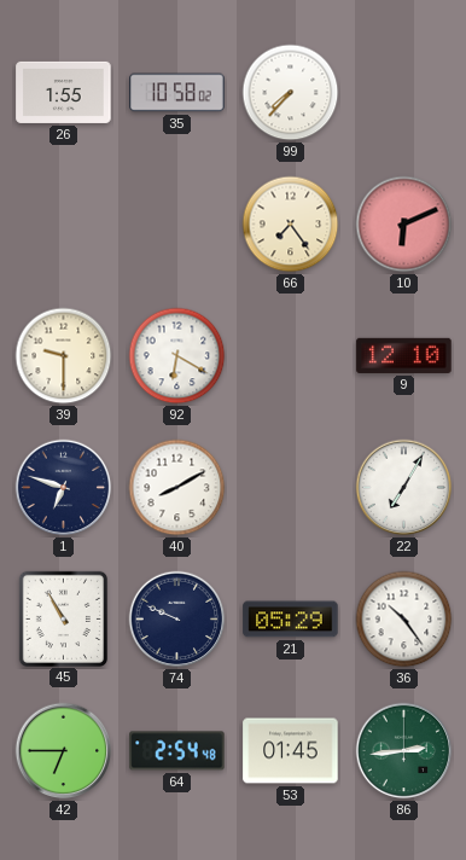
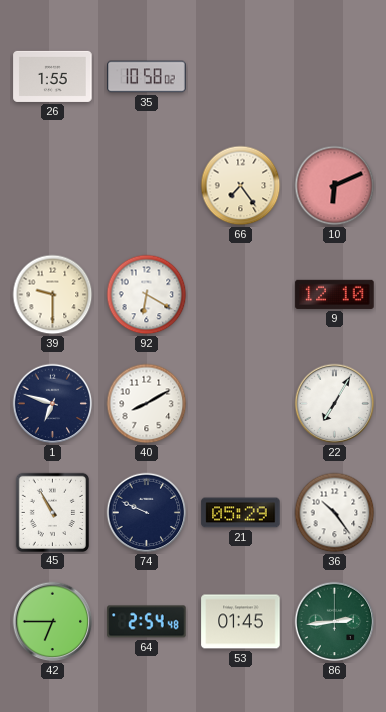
99: 7:37 -> none
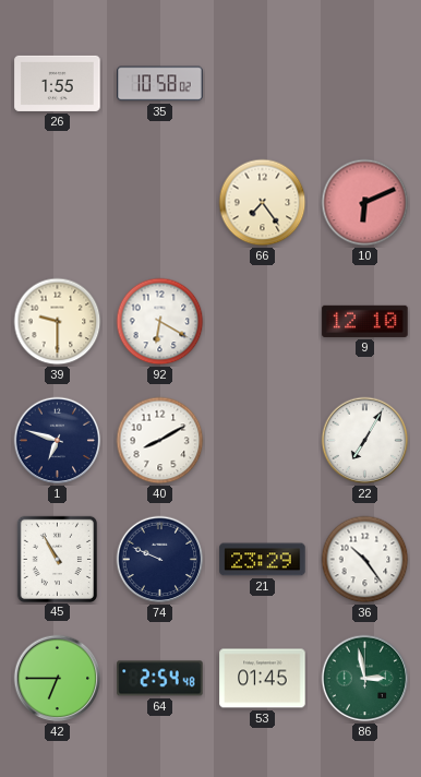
21: 05:29 -> 23:29
86: 2:44 -> 2:58
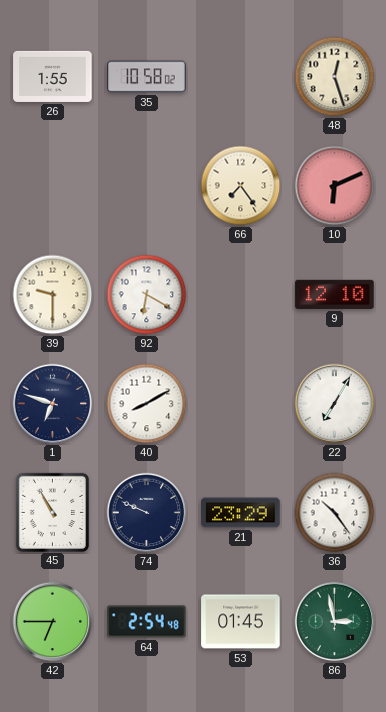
48: none -> 12:27
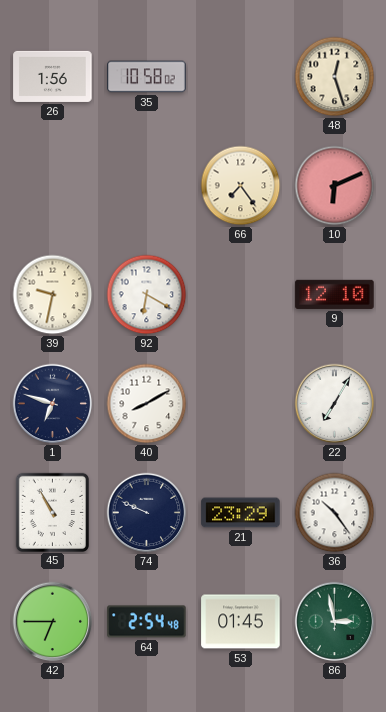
26: 1:55 -> 1:56
39: 9:30 -> 9:32
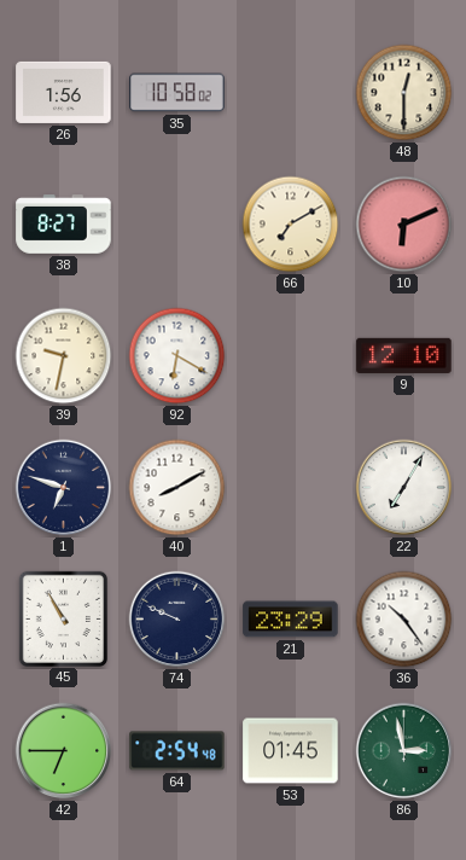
48: 12:27 -> 12:30
38: none -> 8:27
66: 7:24 -> 7:10
